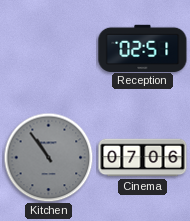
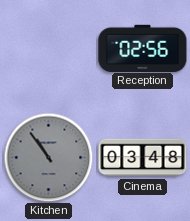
Reception: 02:51 -> 02:56
Cinema: 07:06 -> 03:48
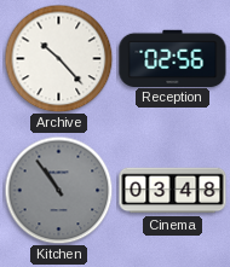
Archive: none -> 10:23
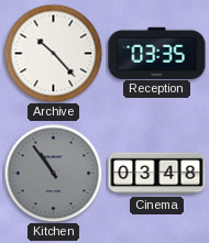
Reception: 02:56 -> 03:35
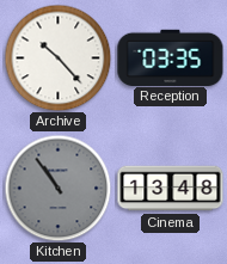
Cinema: 03:48 -> 13:48
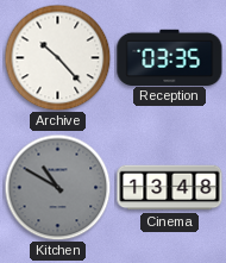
Kitchen: 10:54 -> 10:50
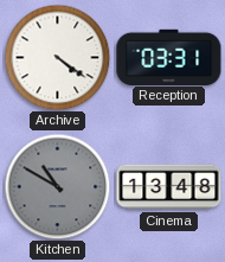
Archive: 10:23 -> 4:21
Reception: 03:35 -> 03:31
